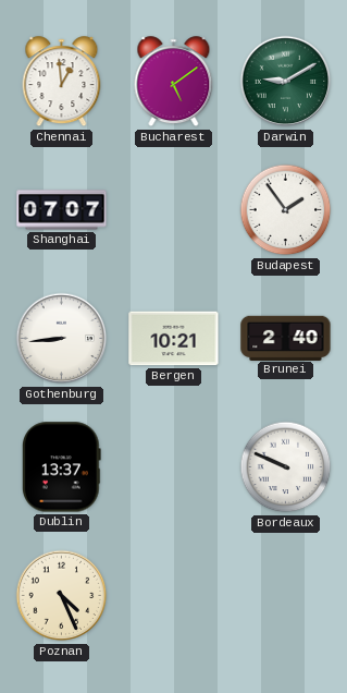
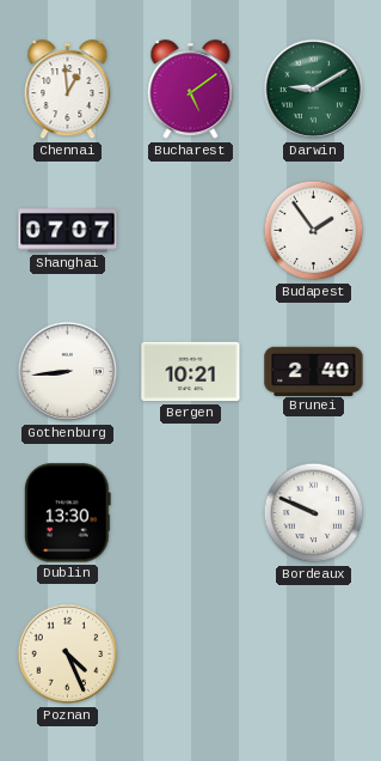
Dublin: 13:37 -> 13:30
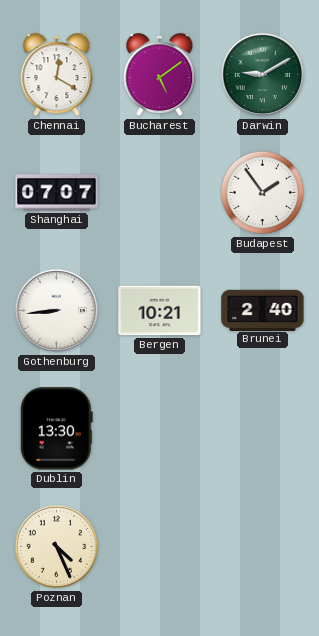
Chennai: 12:59 -> 12:20
Bordeaux: 9:49 -> none
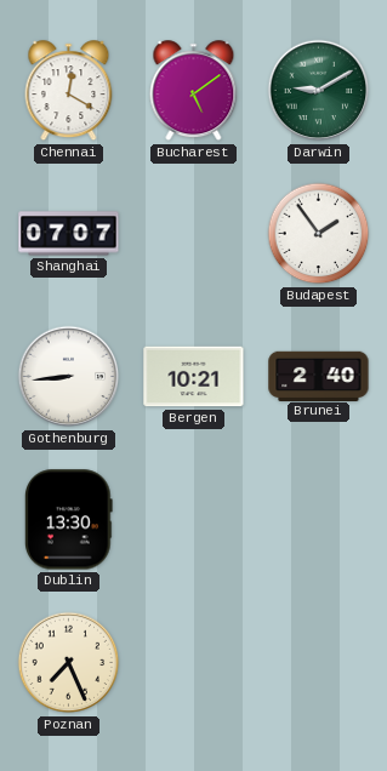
Poznan: 4:26 -> 7:26
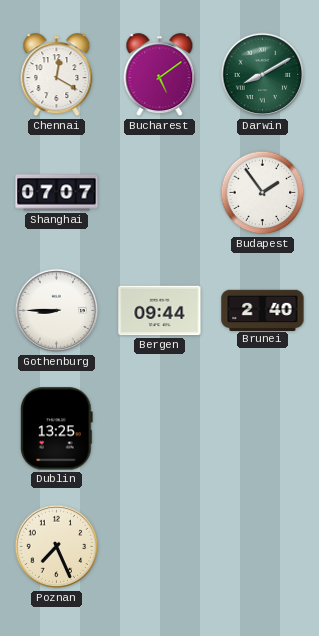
Darwin: 9:10 -> 8:10
Gothenburg: 8:44 -> 8:45
Bergen: 10:21 -> 09:44
Dublin: 13:30 -> 13:25
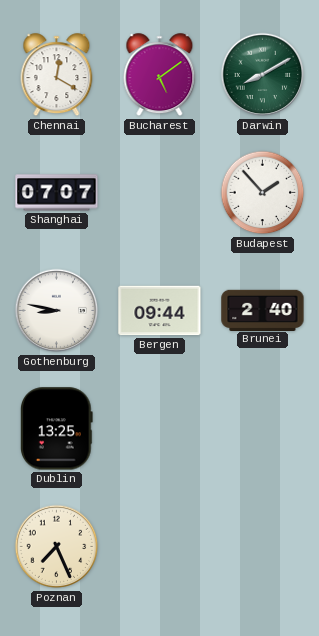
Budapest: 1:54 -> 1:53
Gothenburg: 8:45 -> 8:47
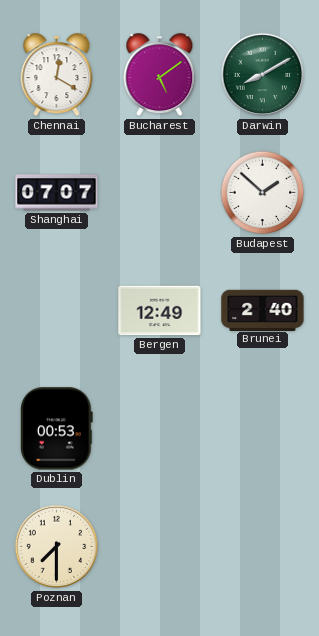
Budapest: 1:53 -> 1:52
Gothenburg: 8:47 -> none
Bergen: 09:44 -> 12:49
Dublin: 13:25 -> 00:53
Poznan: 7:26 -> 7:30
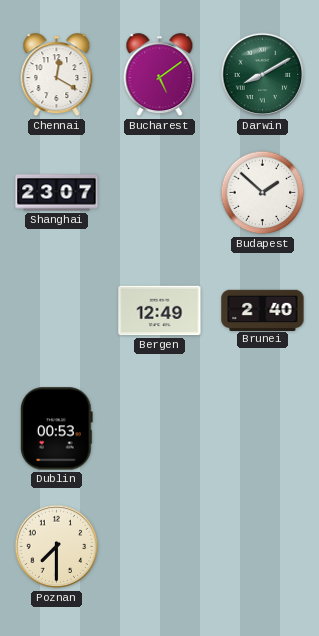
Shanghai: 07:07 -> 23:07
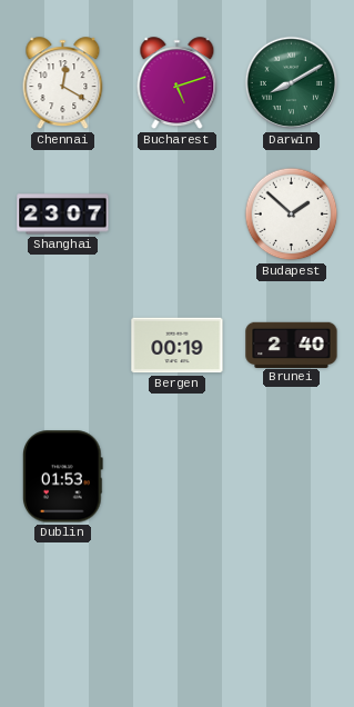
Bucharest: 5:09 -> 5:12
Bergen: 12:49 -> 00:19
Dublin: 00:53 -> 01:53
Poznan: 7:30 -> none
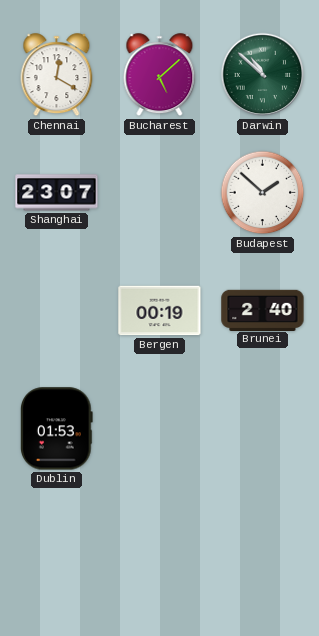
Bucharest: 5:12 -> 5:08
Darwin: 8:10 -> 10:52
